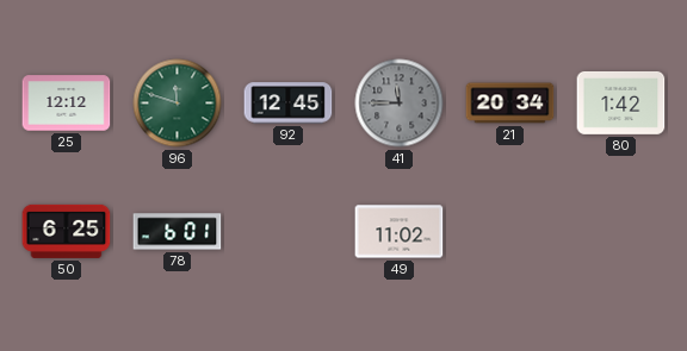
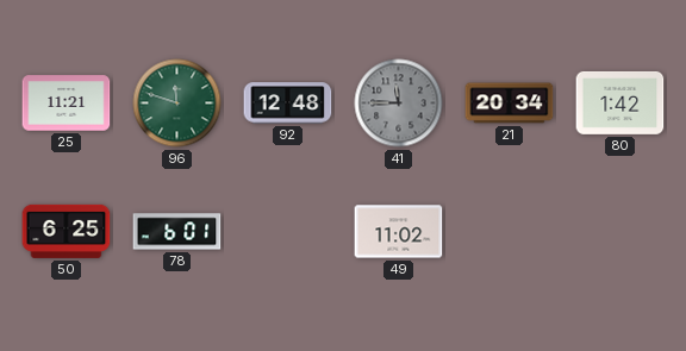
25: 12:12 -> 11:21
92: 12:45 -> 12:48
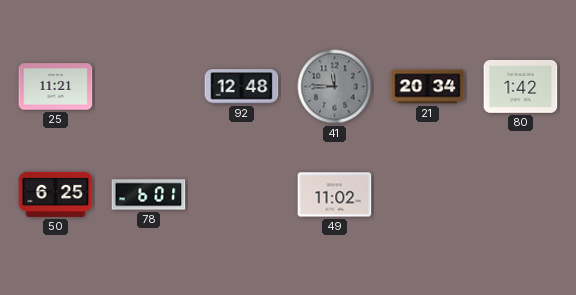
96: 11:48 -> none
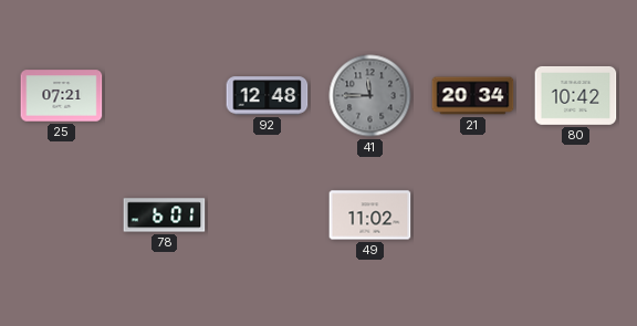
25: 11:21 -> 07:21
80: 1:42 -> 10:42
50: 6:25 -> none
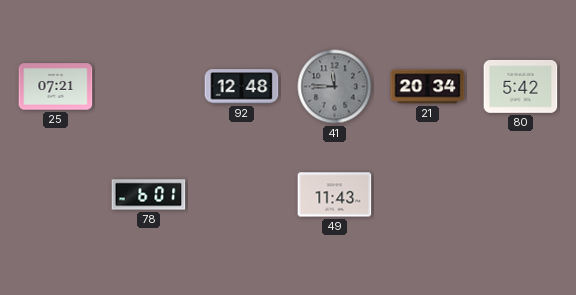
80: 10:42 -> 5:42
49: 11:02 -> 11:43
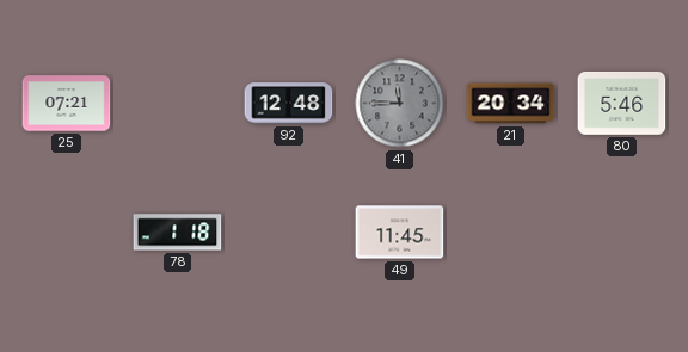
80: 5:42 -> 5:46
78: 6:01 -> 1:18
49: 11:43 -> 11:45
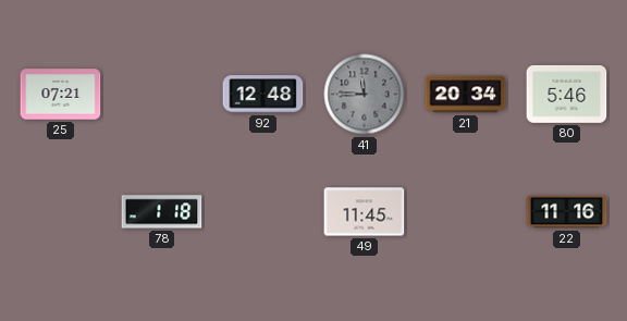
22: none -> 11:16
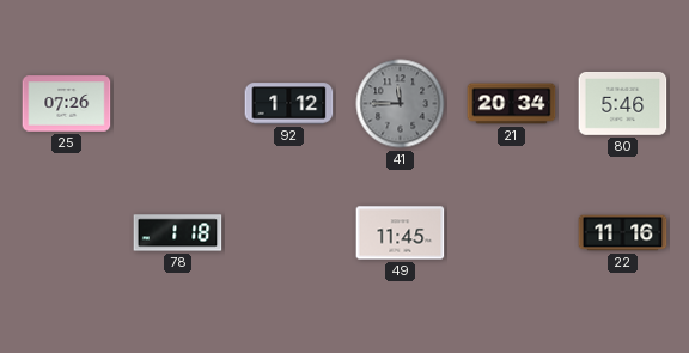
25: 07:21 -> 07:26
92: 12:48 -> 1:12
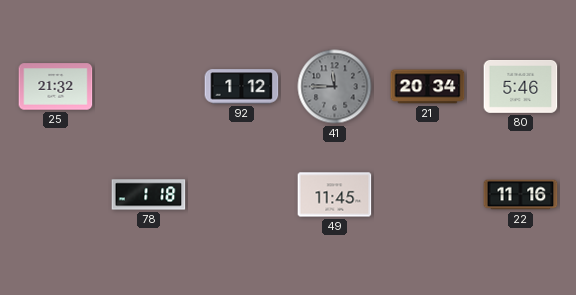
25: 07:26 -> 21:32
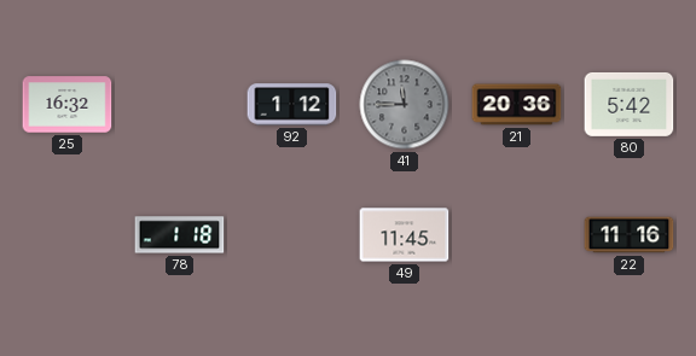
25: 21:32 -> 16:32
21: 20:34 -> 20:36
80: 5:46 -> 5:42
